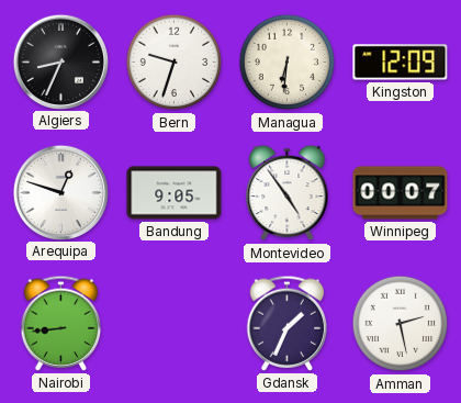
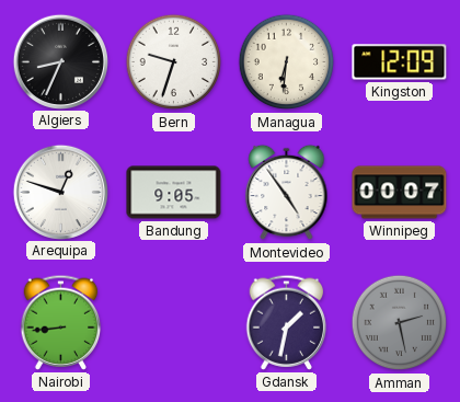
Gdansk: 1:34 -> 1:32
Amman dial: white -> grey
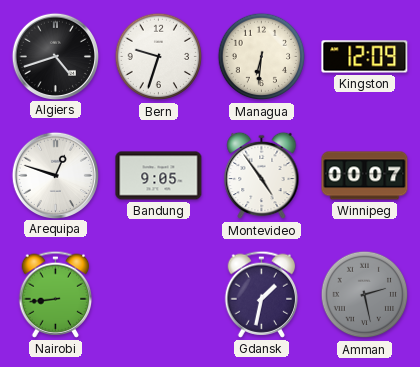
Algiers: 8:34 -> 4:42
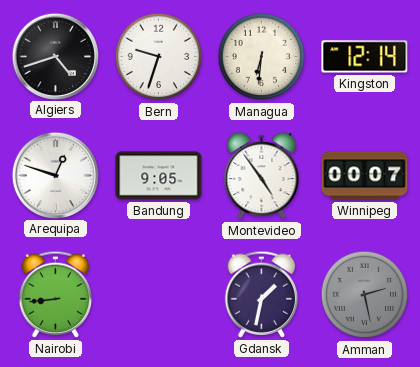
Kingston: 12:09 -> 12:14
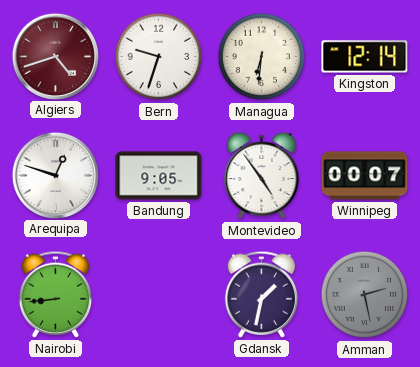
Algiers dial: black -> burgundy
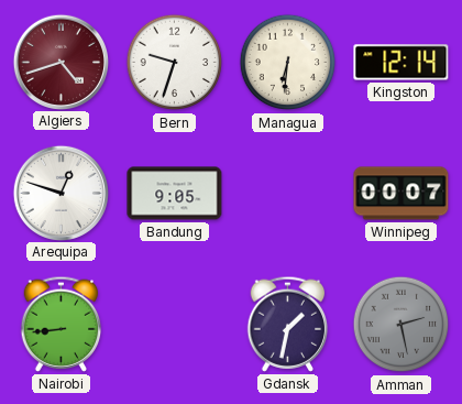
Montevideo: 4:54 -> none
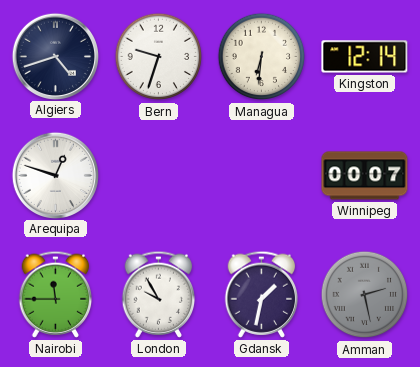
Algiers dial: burgundy -> navy
Bandung: 9:05 -> none
Nairobi: 8:44 -> 11:45
London: none -> 9:55
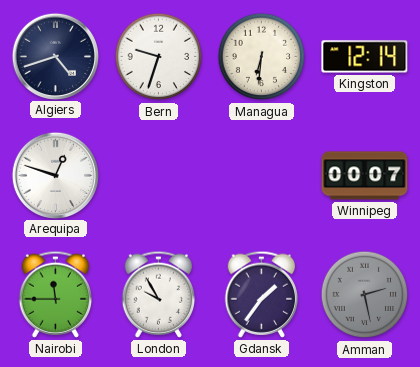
Gdansk: 1:32 -> 1:36
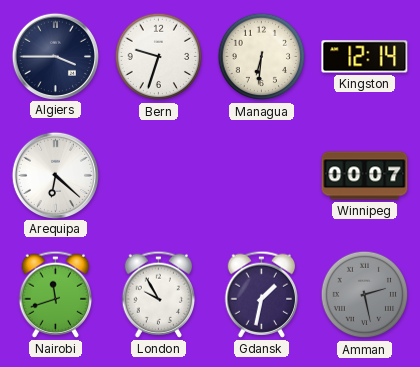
Algiers: 4:42 -> 3:45
Arequipa: 12:48 -> 6:22
Nairobi: 11:45 -> 11:42
Gdansk: 1:36 -> 1:32
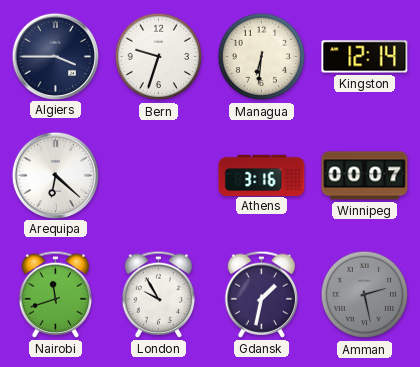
Athens: none -> 3:16
